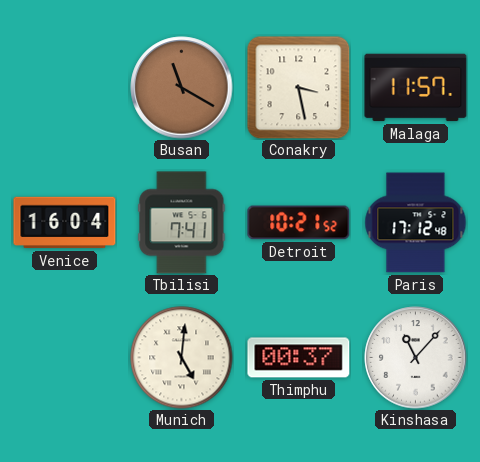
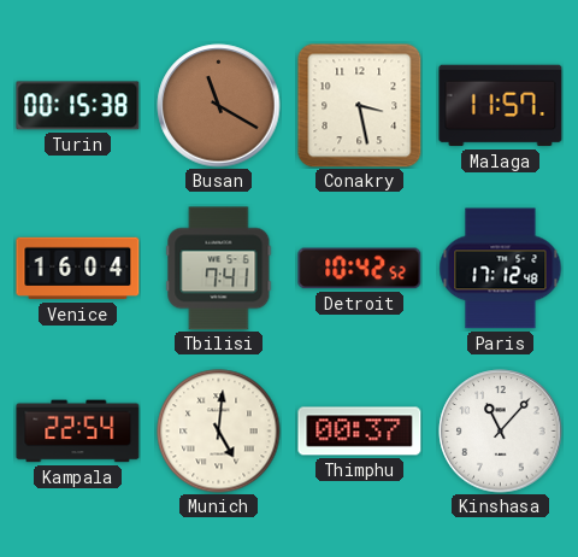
Turin: none -> 00:15
Detroit: 10:21 -> 10:42
Kampala: none -> 22:54
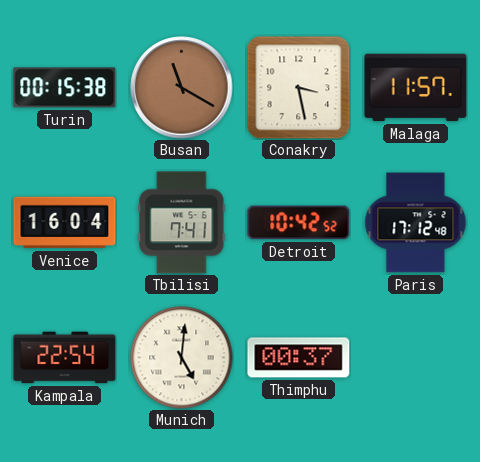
Kinshasa: 11:07 -> none
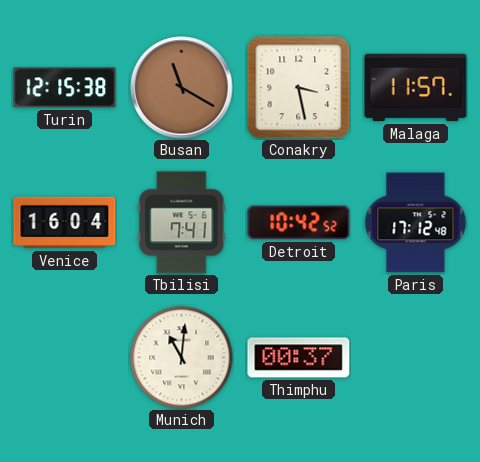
Turin: 00:15 -> 12:15
Kampala: 22:54 -> none
Munich: 5:01 -> 11:01
